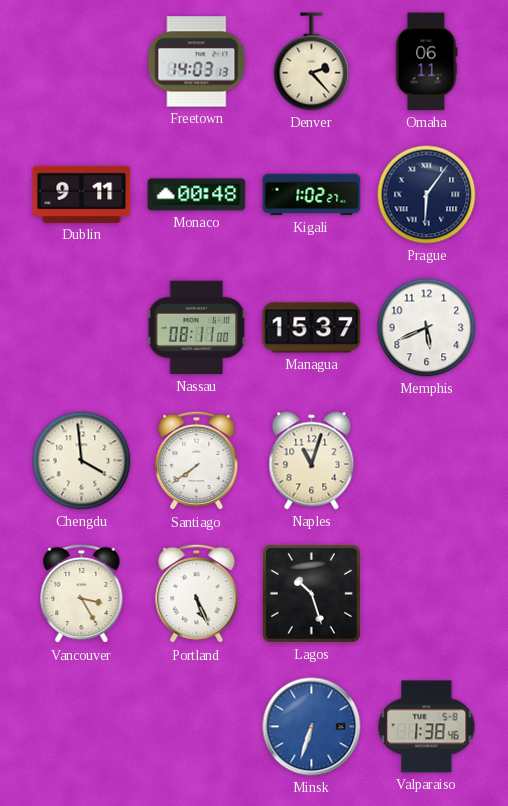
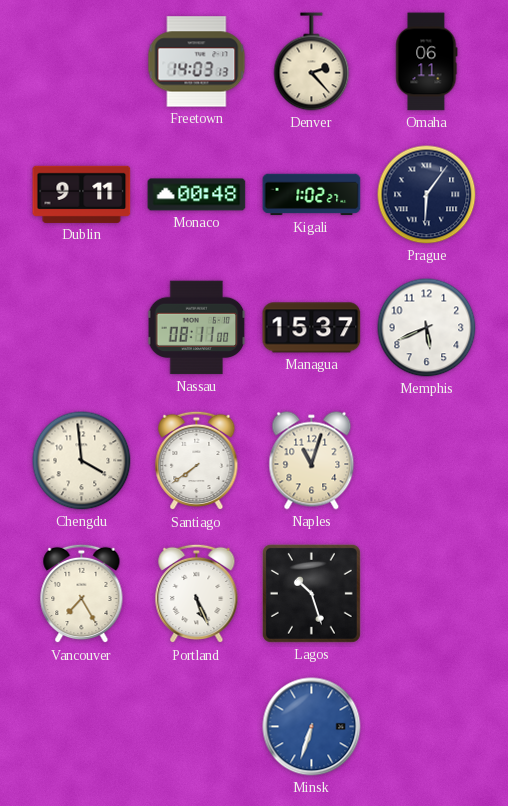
Vancouver: 3:25 -> 7:25
Valparaiso: 1:38 -> none
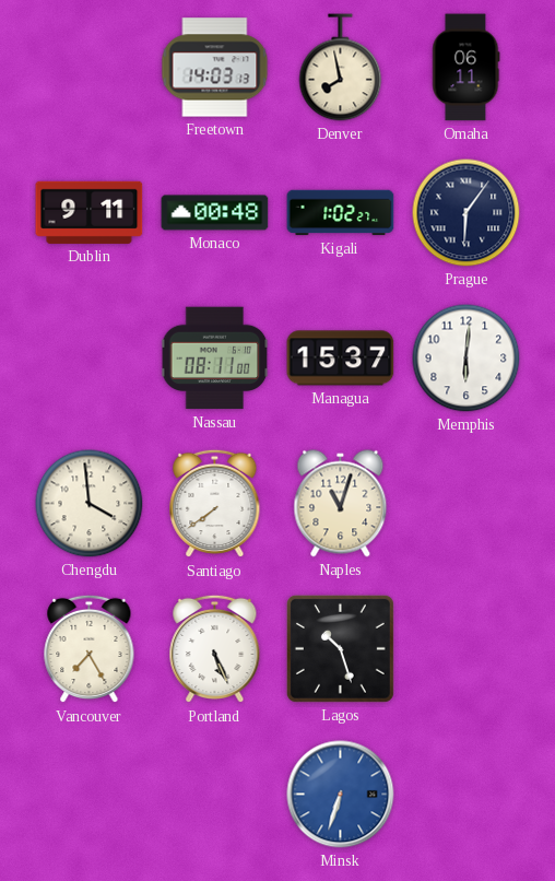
Denver: 2:23 -> 7:58
Memphis: 5:41 -> 6:01
